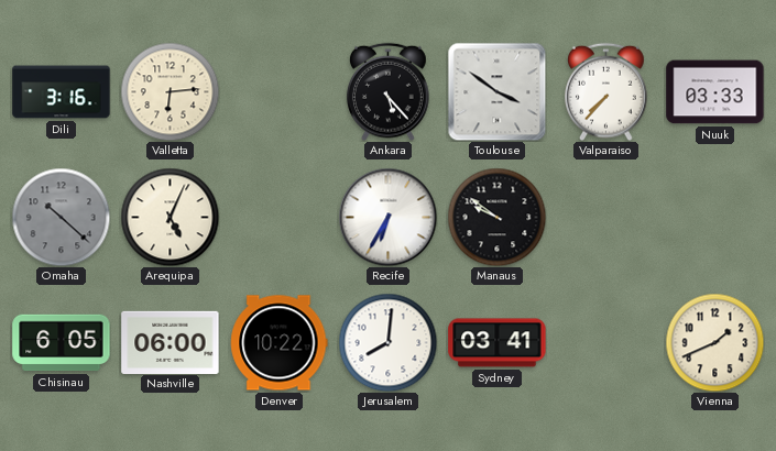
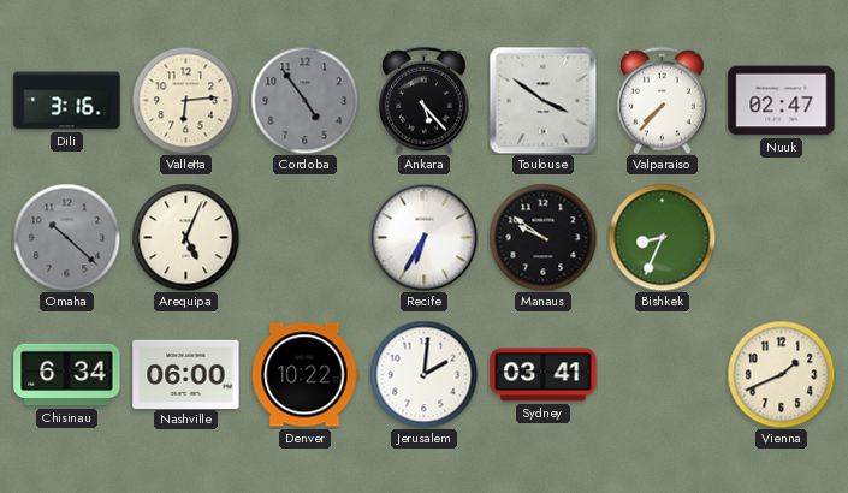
Cordoba: none -> 4:54
Nuuk: 03:33 -> 02:47
Bishkek: none -> 8:34
Chisinau: 6:05 -> 6:34
Jerusalem: 8:01 -> 2:01
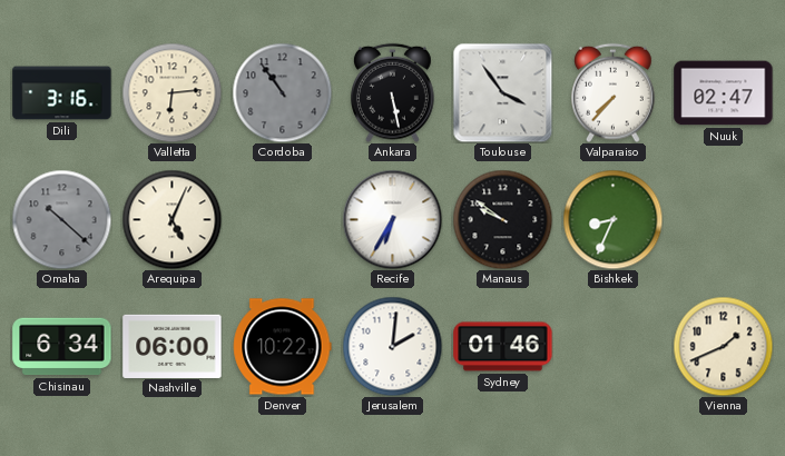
Cordoba: 4:54 -> 10:54
Ankara: 5:23 -> 5:28
Toulouse: 3:51 -> 3:54
Sydney: 03:41 -> 01:46
